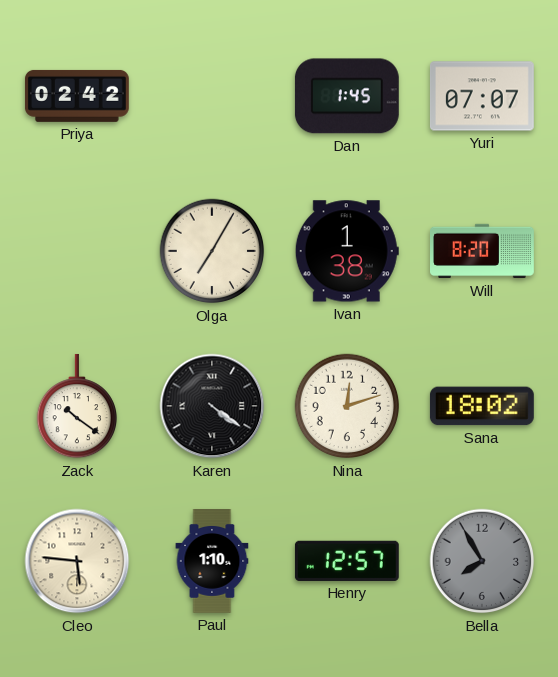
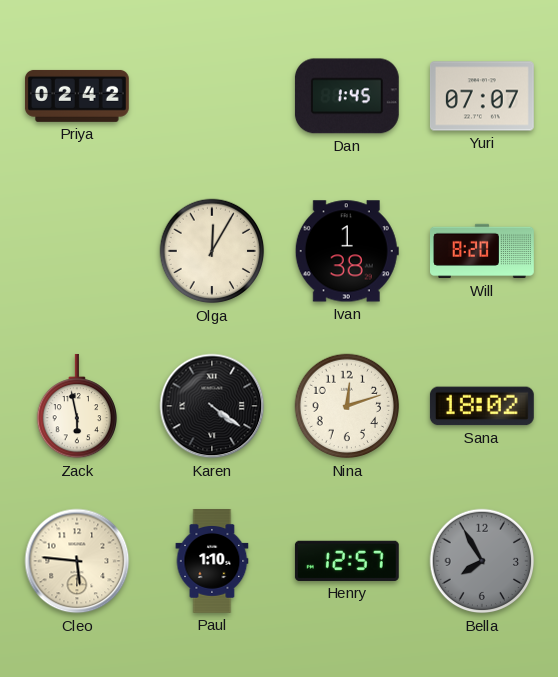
Olga: 7:05 -> 12:05
Zack: 10:21 -> 5:58
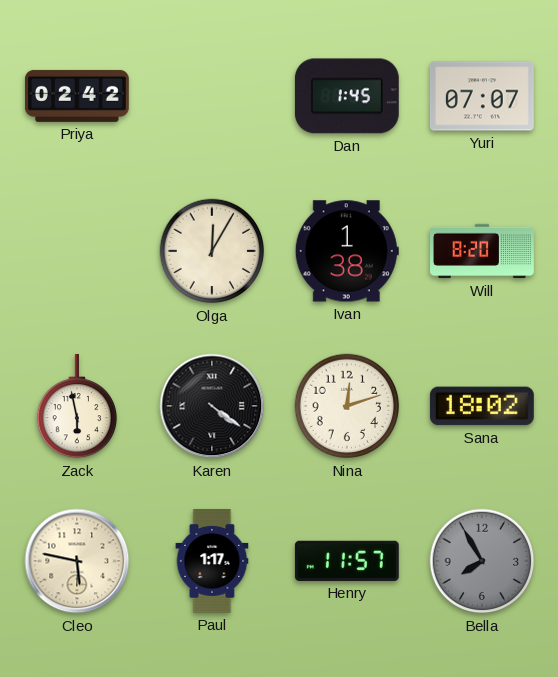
Cleo: 5:46 -> 5:47
Paul: 1:10 -> 1:17
Henry: 12:57 -> 11:57
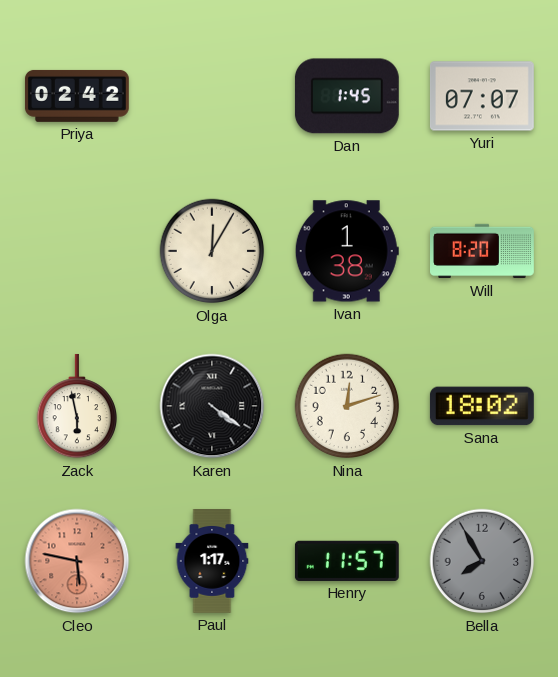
Cleo dial: cream -> salmon
